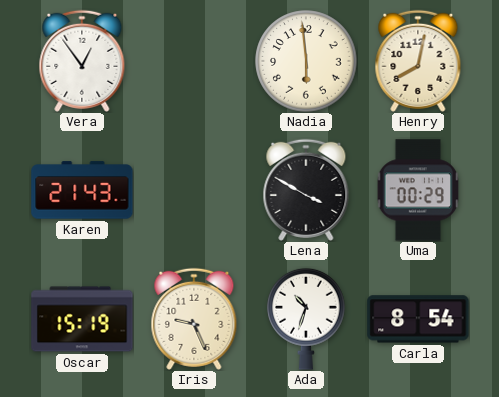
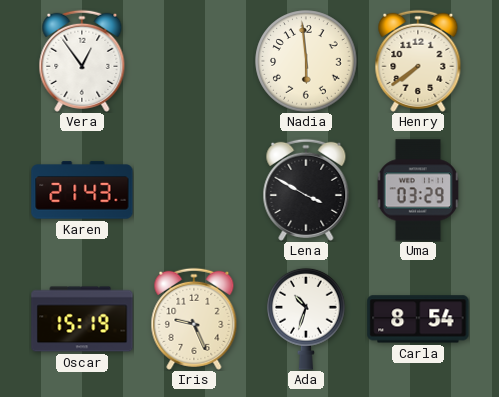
Henry: 8:02 -> 7:39
Uma: 00:29 -> 03:29
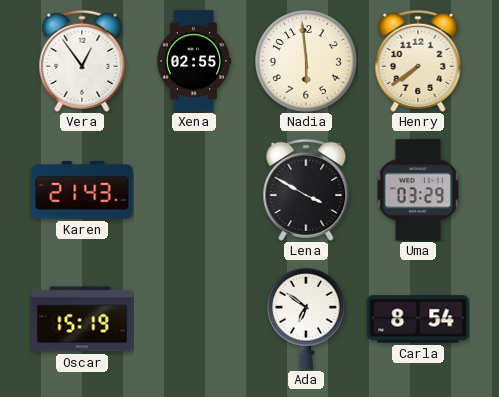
Xena: none -> 02:55
Iris: 9:26 -> none
Ada: 10:33 -> 6:51
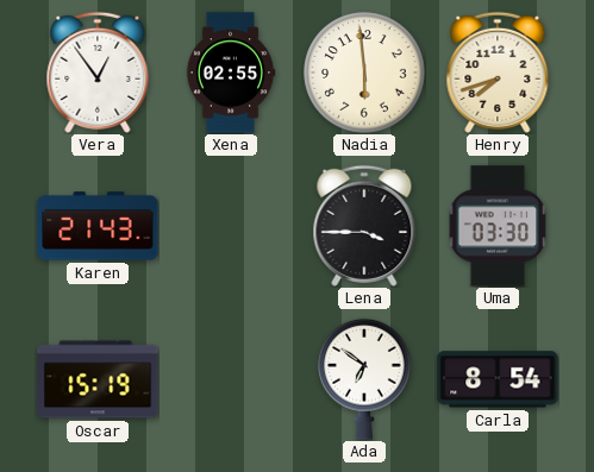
Henry: 7:39 -> 7:42
Lena: 3:50 -> 3:45
Uma: 03:29 -> 03:30
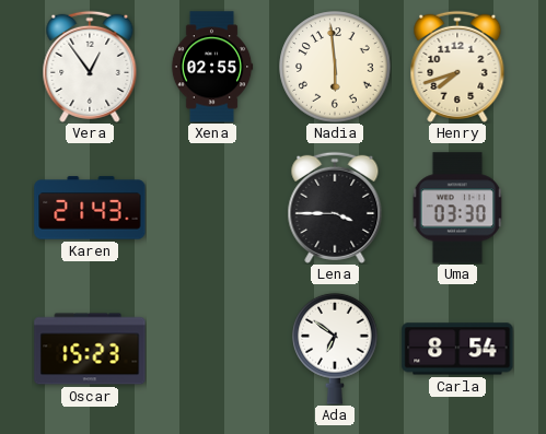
Oscar: 15:19 -> 15:23
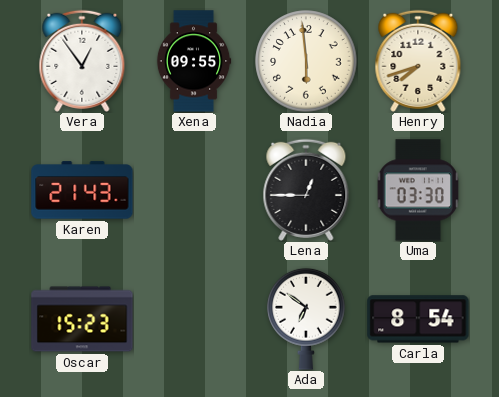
Xena: 02:55 -> 09:55
Lena: 3:45 -> 12:45
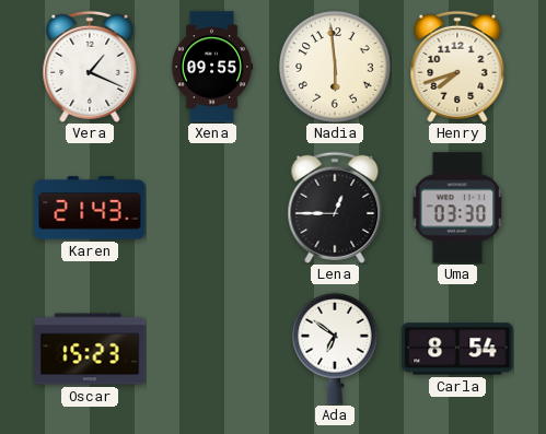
Vera: 12:54 -> 1:19
